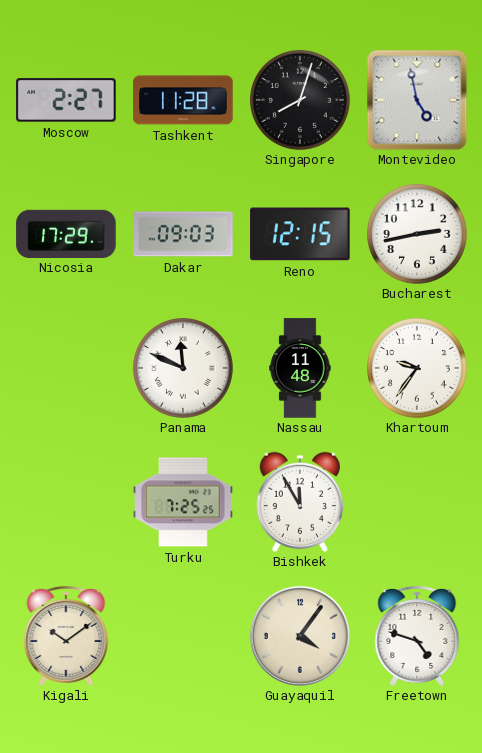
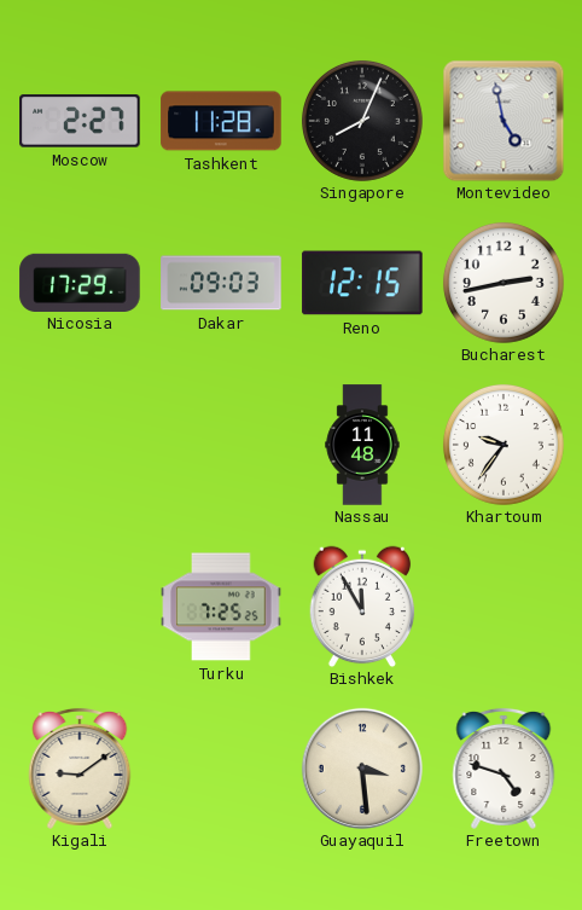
Singapore: 8:03 -> 8:04
Panama: 11:49 -> none
Kigali: 10:09 -> 9:09
Guayaquil: 4:06 -> 3:29
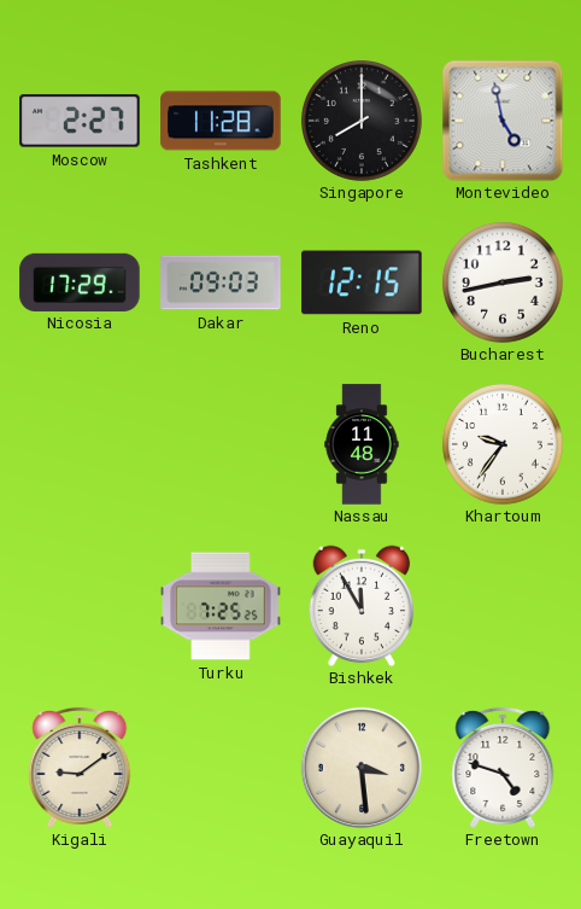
Singapore: 8:04 -> 8:00
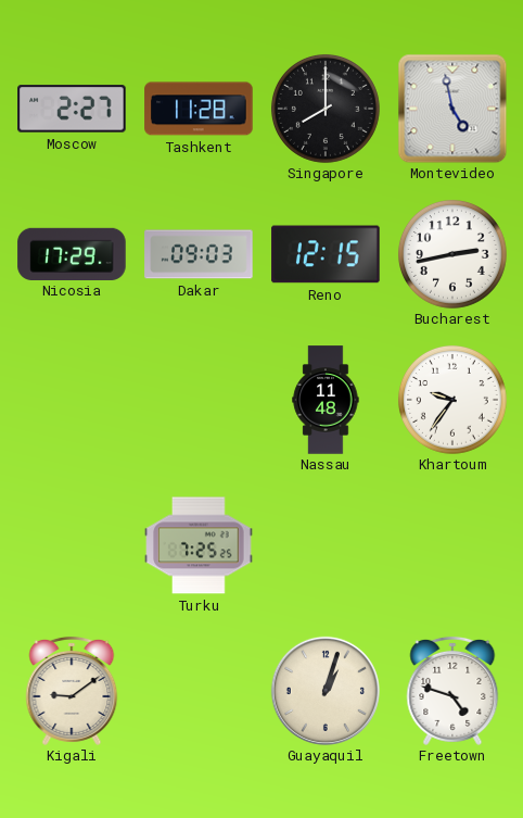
Bishkek: 11:55 -> none
Guayaquil: 3:29 -> 1:03
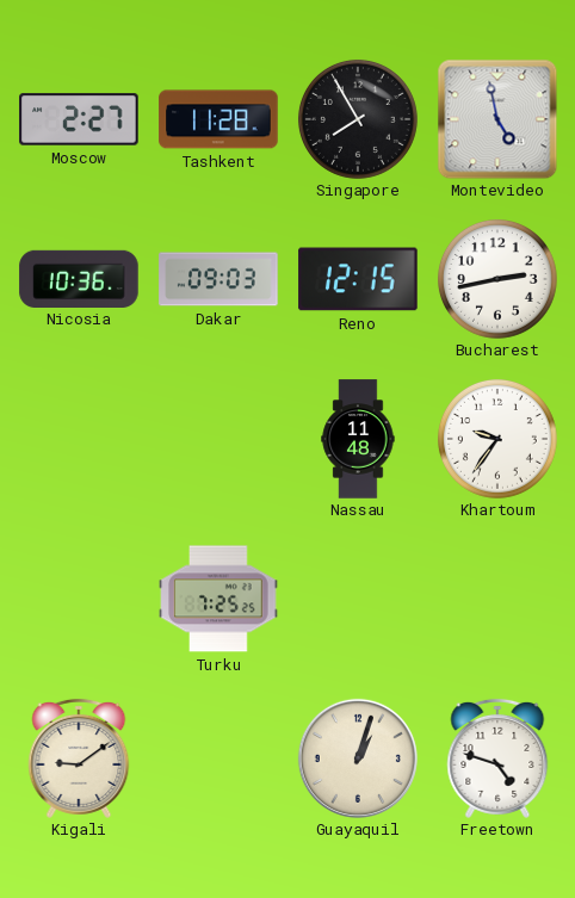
Singapore: 8:00 -> 7:55
Nicosia: 17:29 -> 10:36
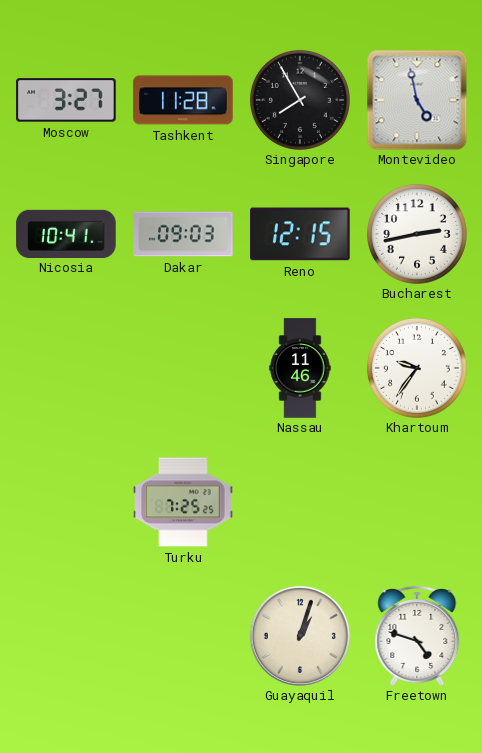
Moscow: 2:27 -> 3:27
Nicosia: 10:36 -> 10:41
Nassau: 11:48 -> 11:46
Kigali: 9:09 -> none
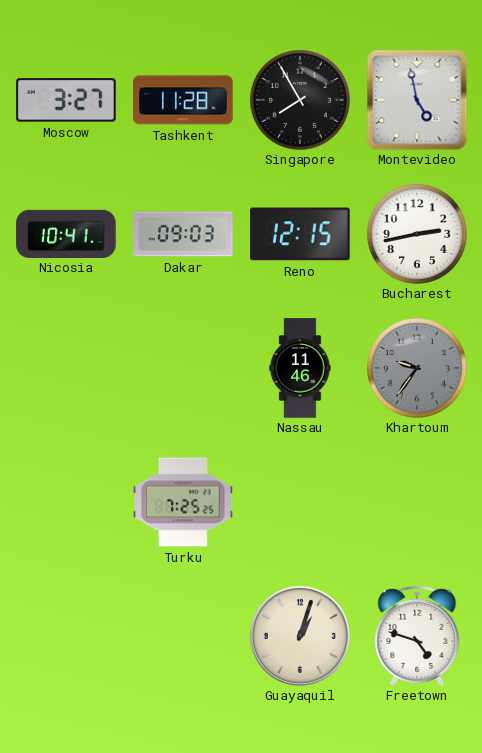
Khartoum dial: white -> grey
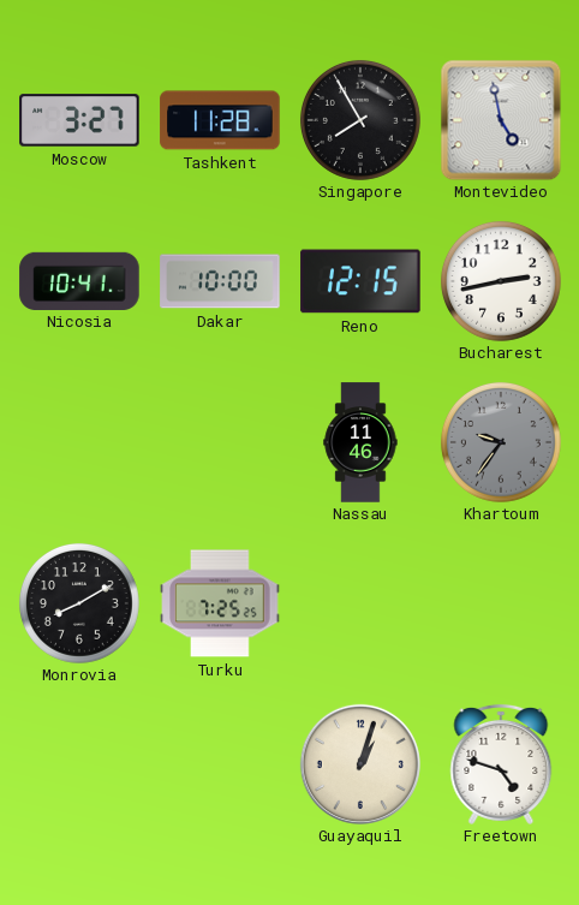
Dakar: 09:03 -> 10:00
Monrovia: none -> 8:10
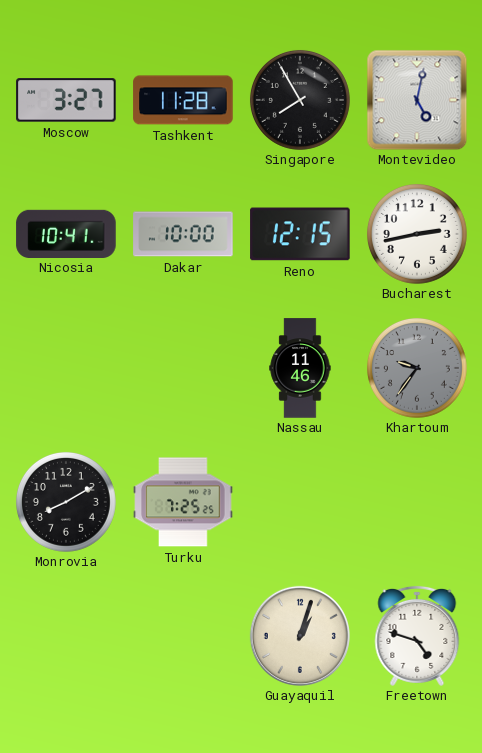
Montevideo: 4:58 -> 5:02
